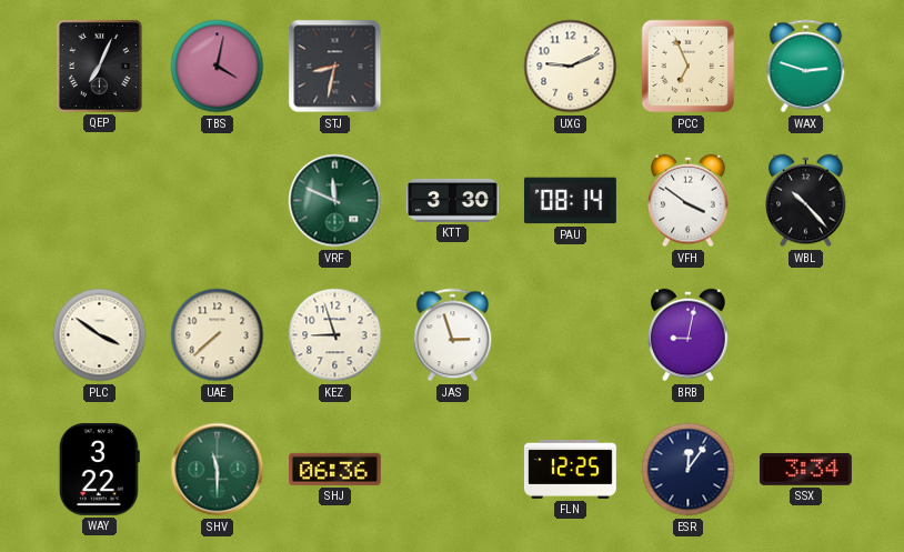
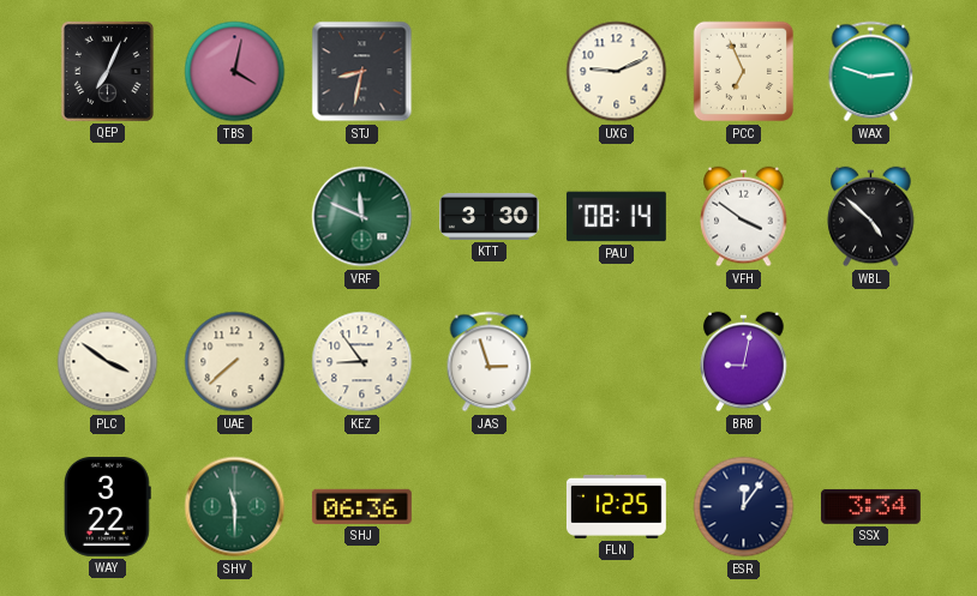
WBL: 10:23 -> 4:52
KEZ: 8:57 -> 8:54
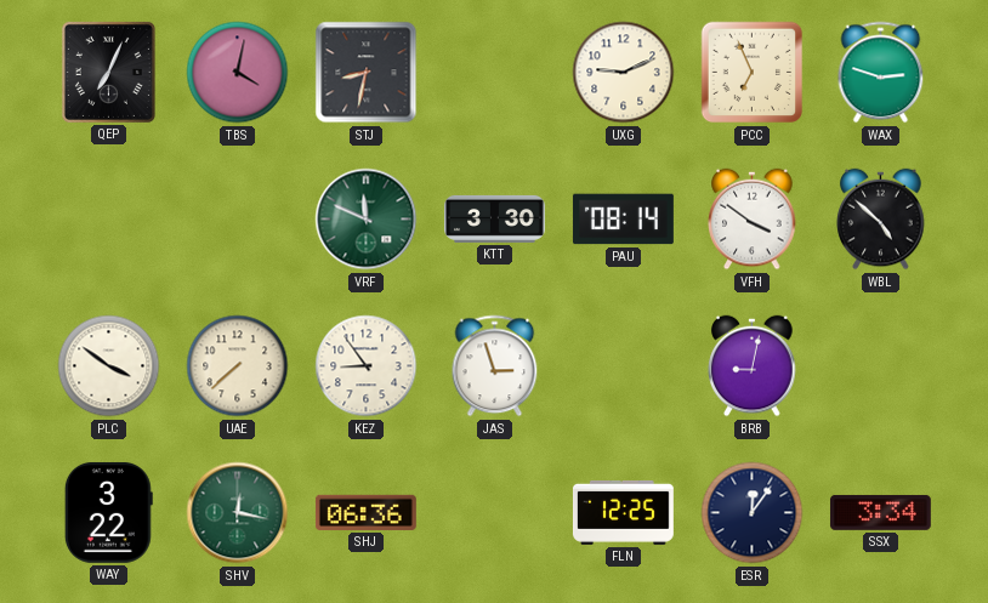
SHV: 11:30 -> 12:17
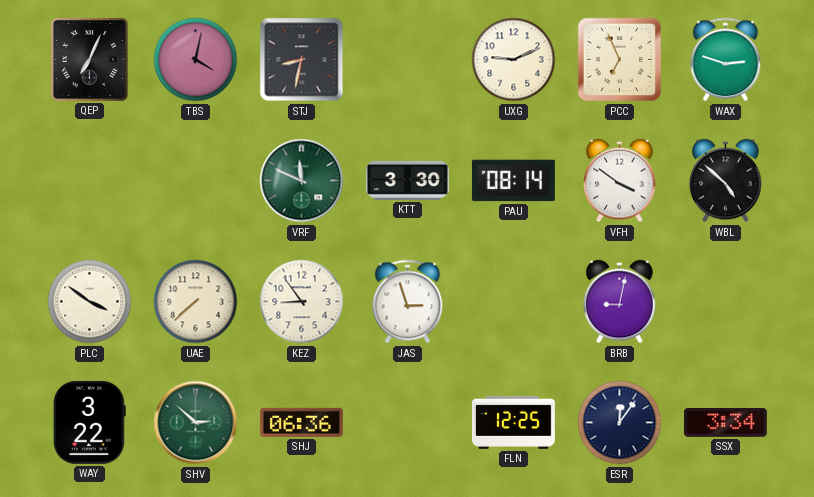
SHV: 12:17 -> 2:52
